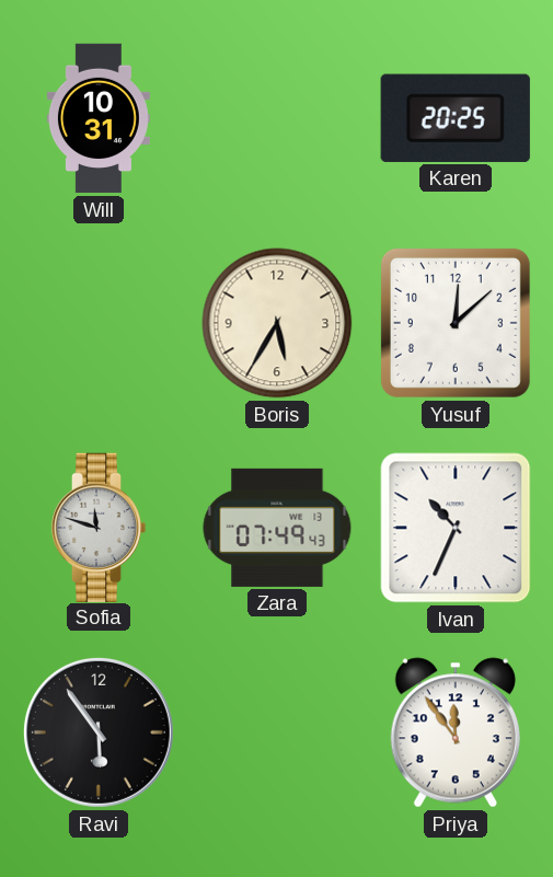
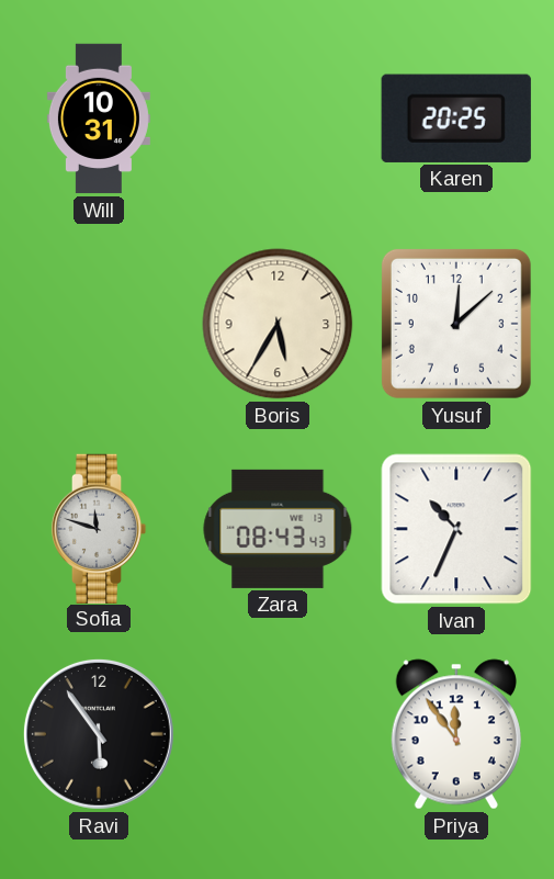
Zara: 07:49 -> 08:43
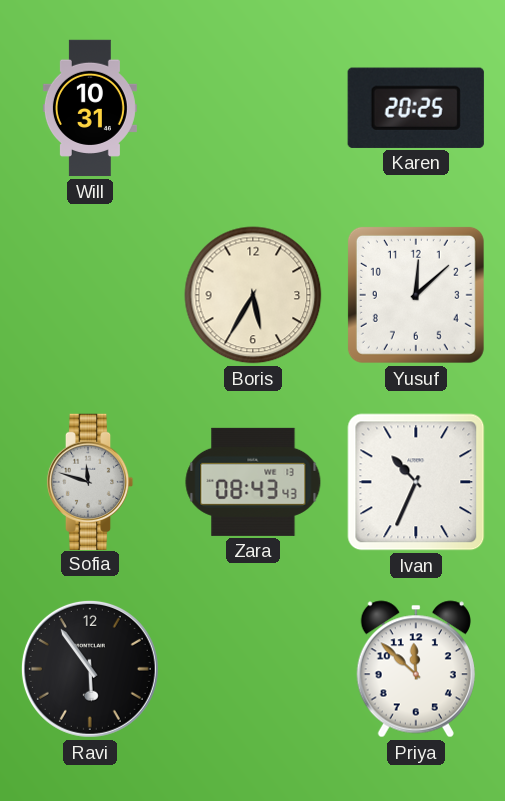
Priya: 11:54 -> 11:52
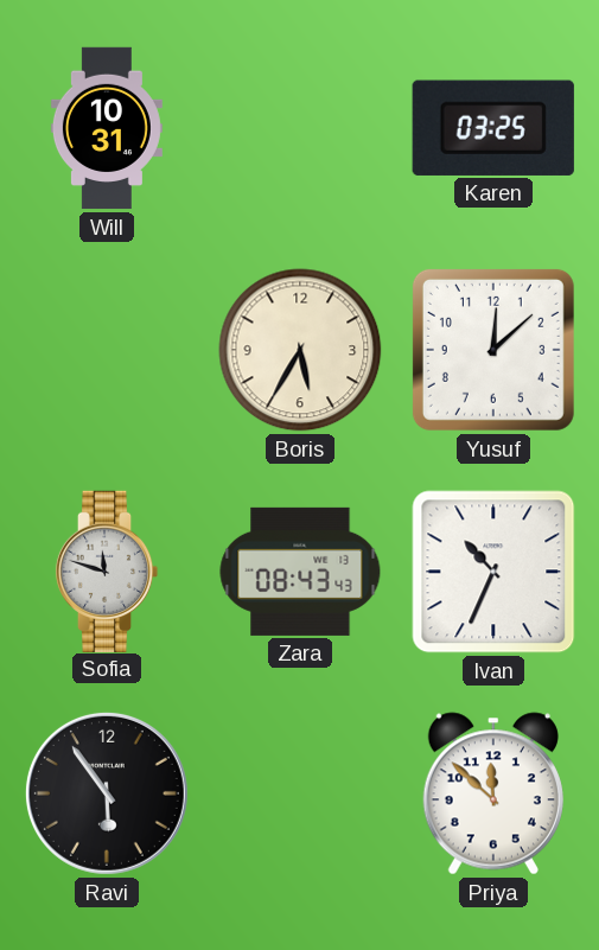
Karen: 20:25 -> 03:25
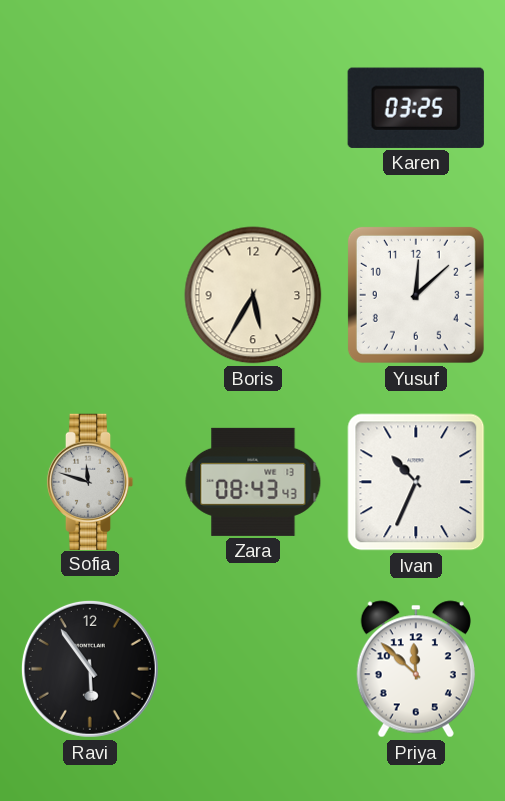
Will: 10:31 -> none
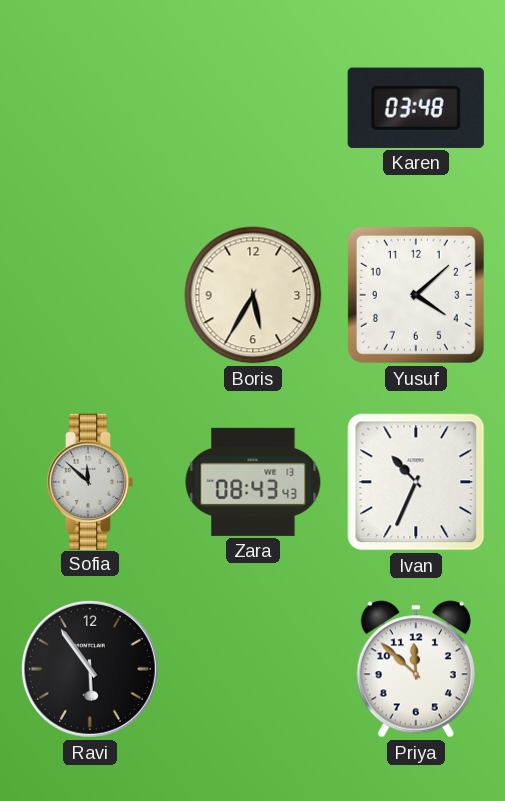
Karen: 03:25 -> 03:48
Yusuf: 12:08 -> 4:08
Sofia: 11:48 -> 11:52
